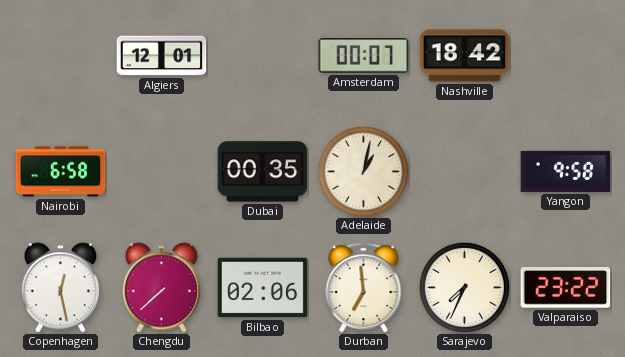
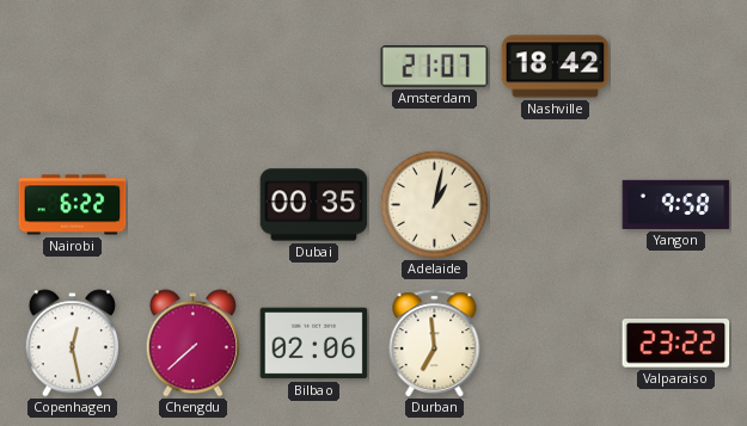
Algiers: 12:01 -> none
Amsterdam: 00:07 -> 21:07
Nairobi: 6:58 -> 6:22
Sarajevo: 7:34 -> none
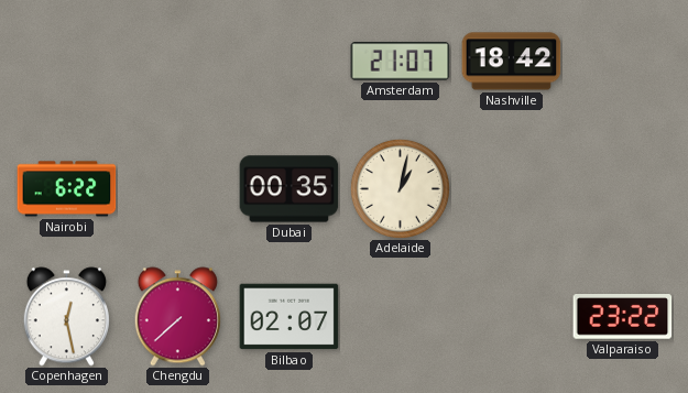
Yangon: 9:58 -> none
Bilbao: 02:06 -> 02:07
Durban: 6:59 -> none
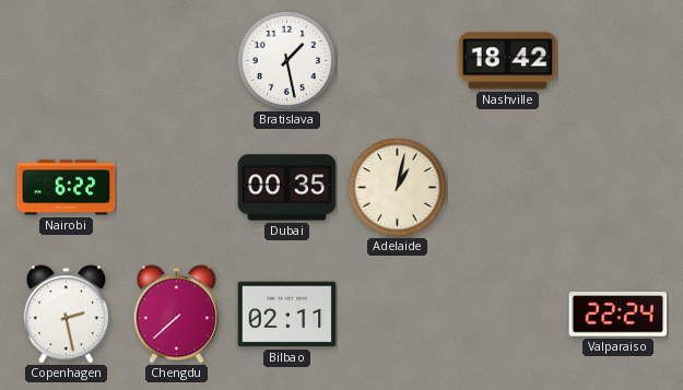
Bratislava: none -> 1:28
Amsterdam: 21:07 -> none
Copenhagen: 12:28 -> 2:28
Bilbao: 02:07 -> 02:11
Valparaiso: 23:22 -> 22:24
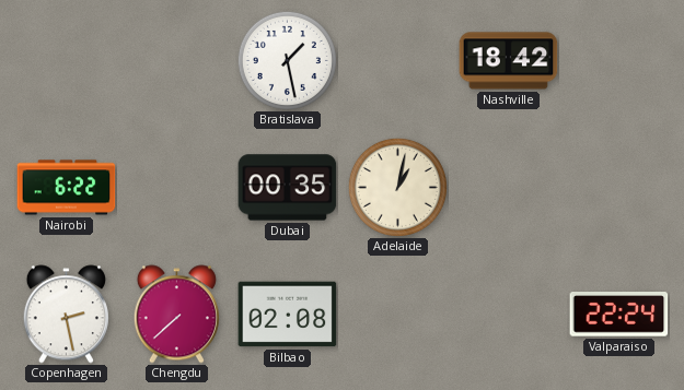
Bilbao: 02:11 -> 02:08
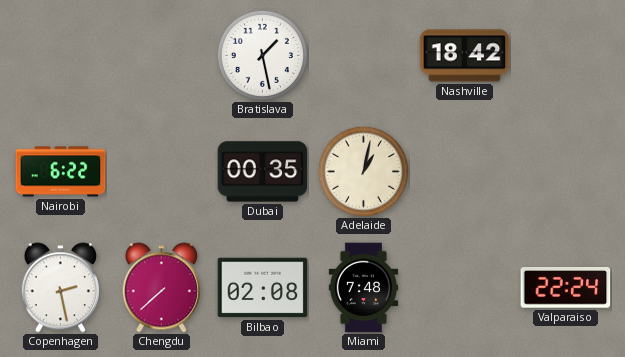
Miami: none -> 7:48
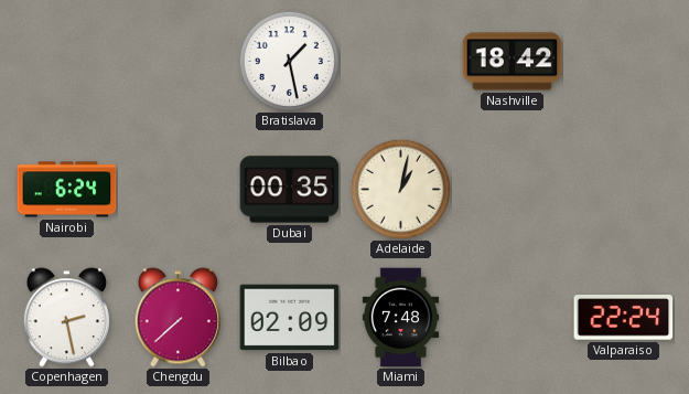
Nairobi: 6:22 -> 6:24
Bilbao: 02:08 -> 02:09
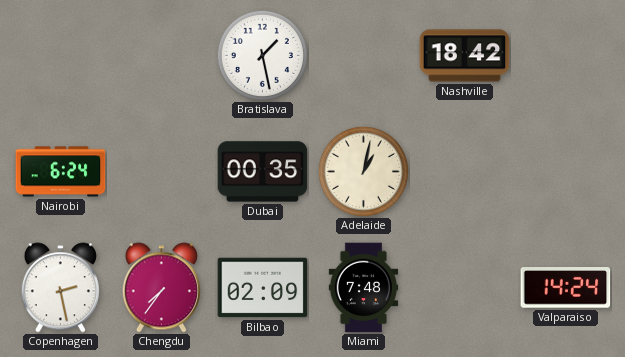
Chengdu: 7:38 -> 7:36
Valparaiso: 22:24 -> 14:24
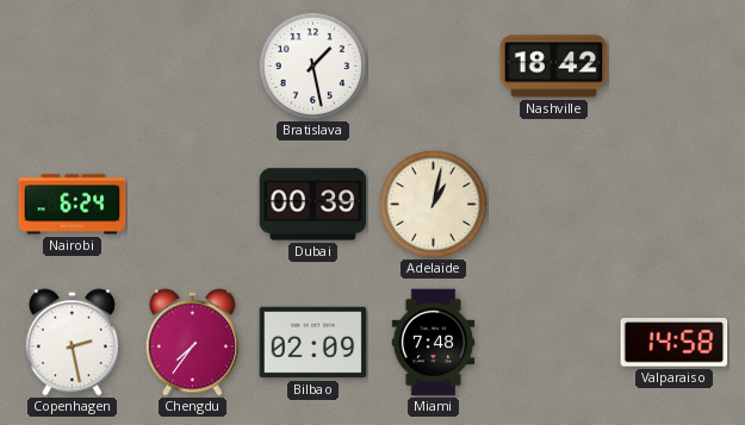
Dubai: 00:35 -> 00:39
Valparaiso: 14:24 -> 14:58
